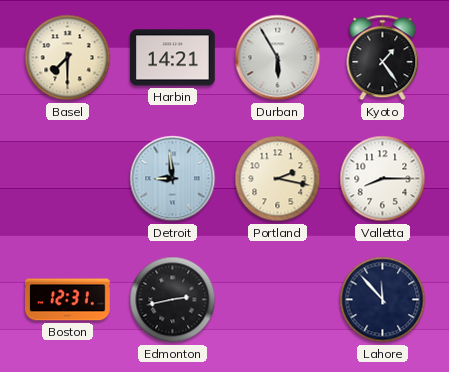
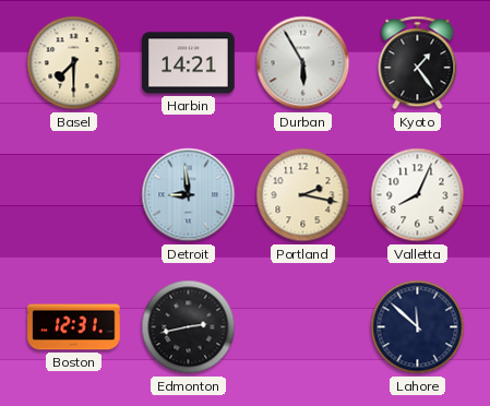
Valletta: 8:15 -> 8:04
Lahore: 11:53 -> 11:52
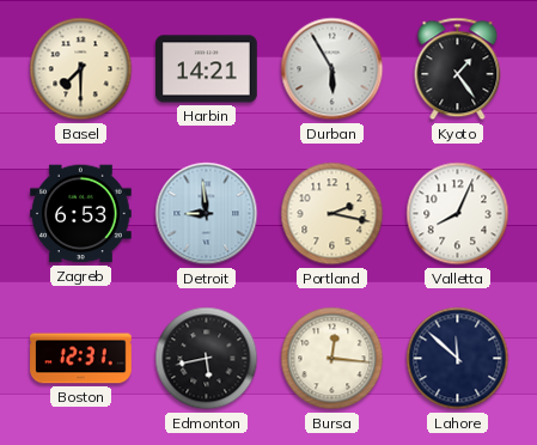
Zagreb: none -> 6:53
Edmonton: 2:43 -> 5:43
Bursa: none -> 12:16
